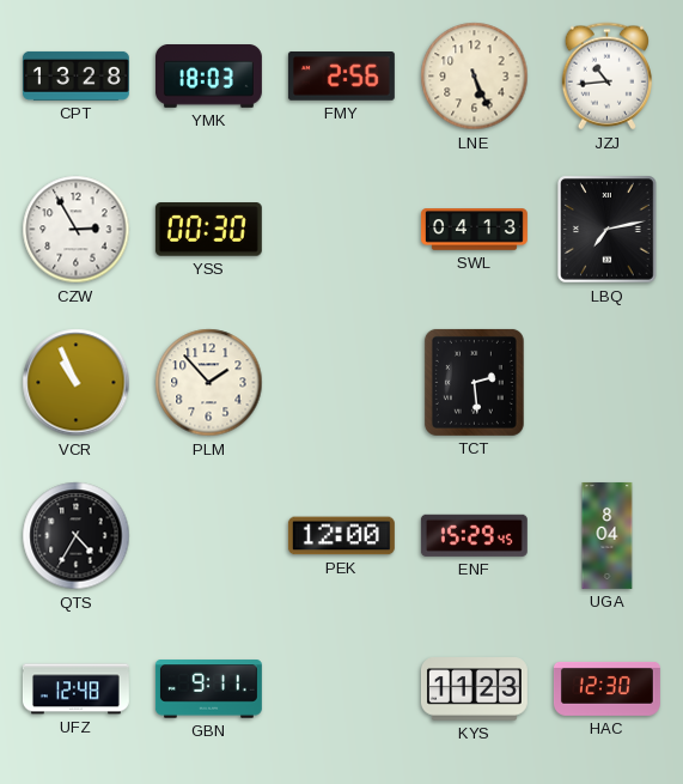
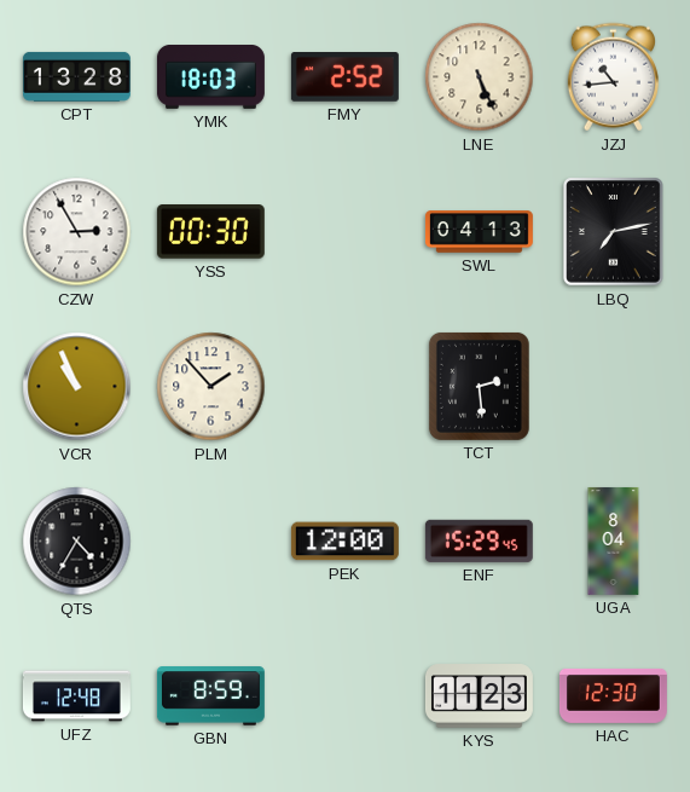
FMY: 2:56 -> 2:52
GBN: 9:11 -> 8:59
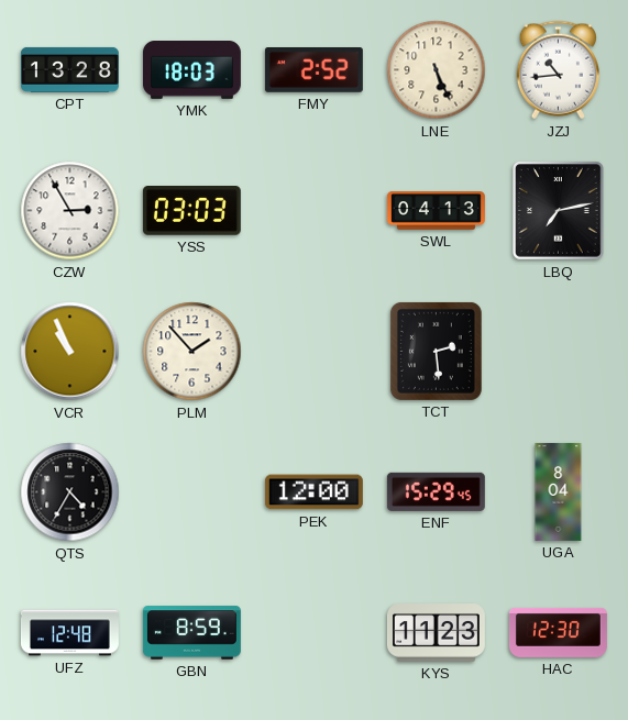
YSS: 00:30 -> 03:03
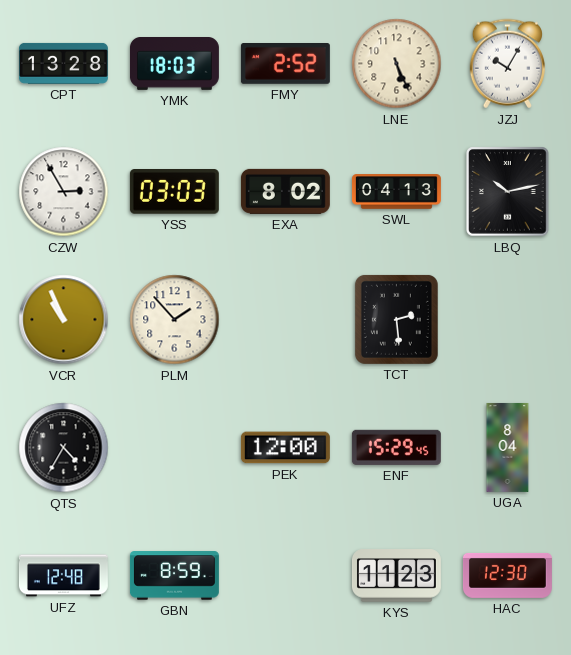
JZJ: 10:44 -> 10:05
EXA: none -> 8:02
LBQ: 7:13 -> 10:13
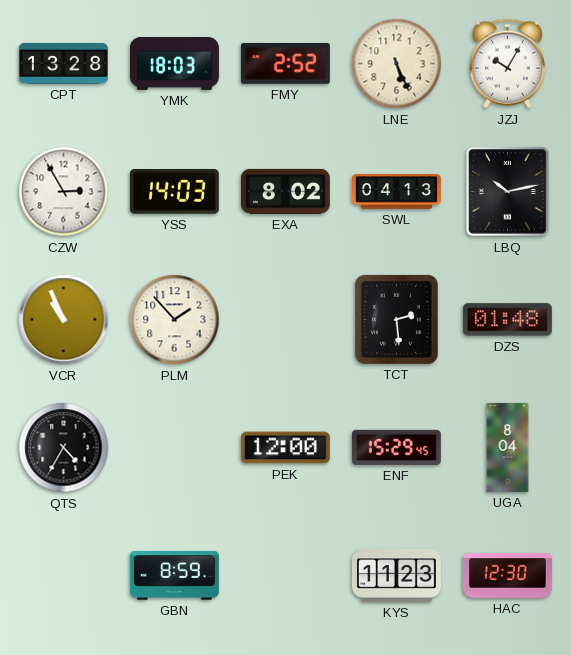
YSS: 03:03 -> 14:03
DZS: none -> 01:48
UFZ: 12:48 -> none
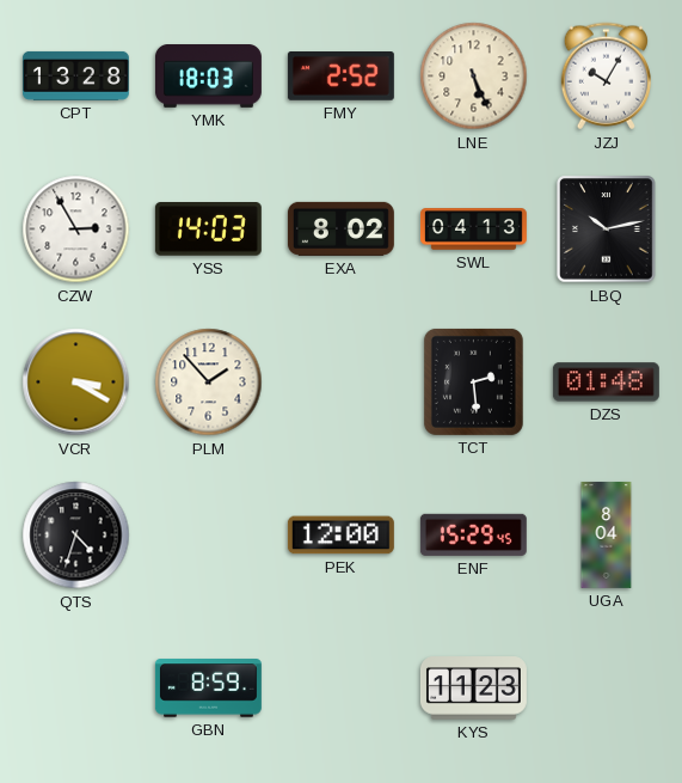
VCR: 10:56 -> 3:20
QTS: 4:35 -> 4:33
HAC: 12:30 -> none
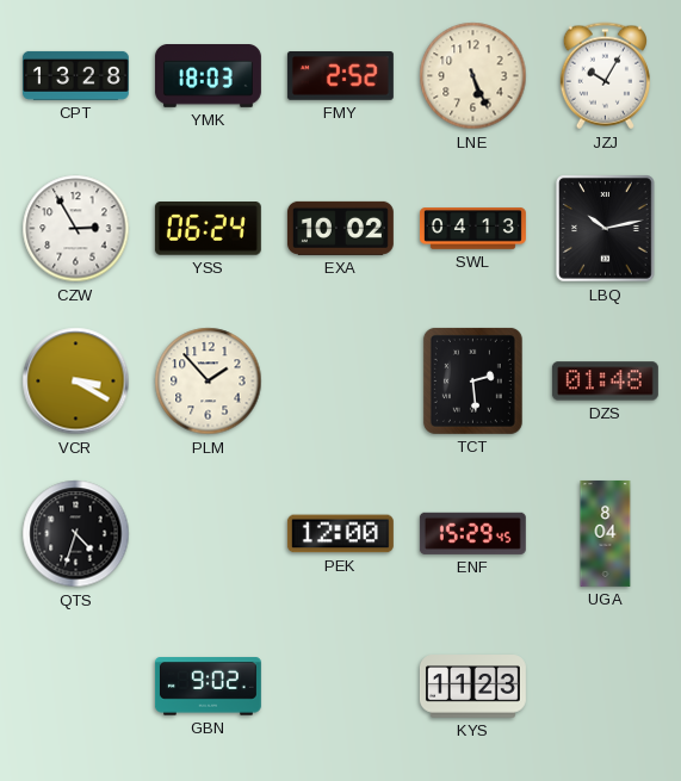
YSS: 14:03 -> 06:24
EXA: 8:02 -> 10:02
GBN: 8:59 -> 9:02
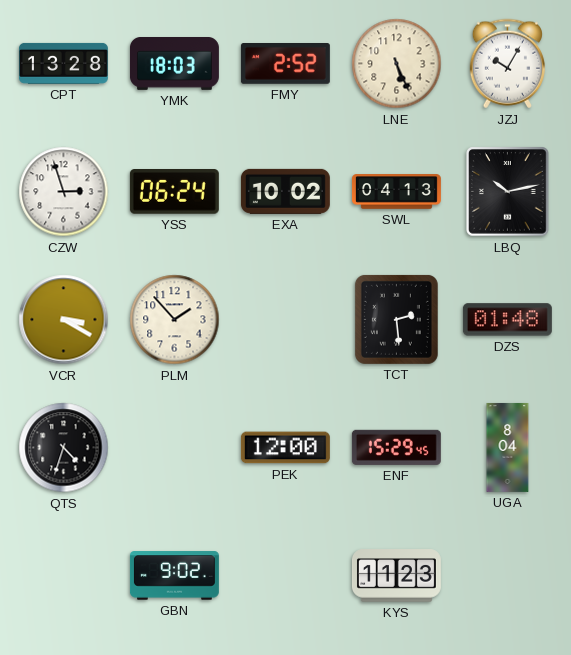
CZW: 2:55 -> 2:57
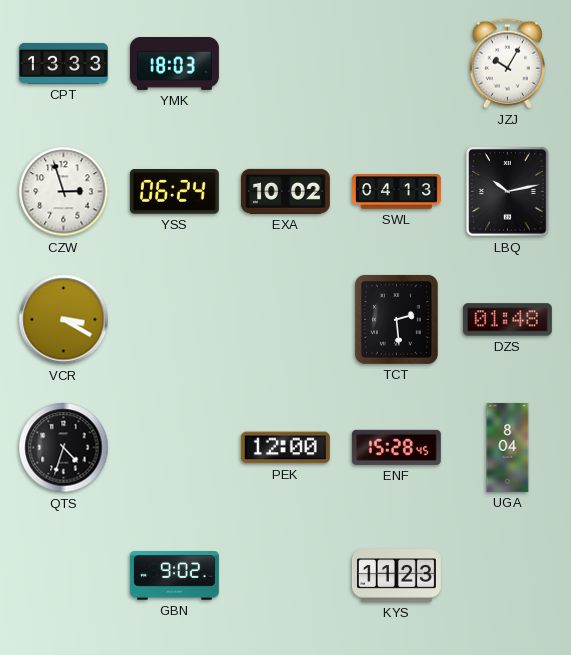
CPT: 13:28 -> 13:33
FMY: 2:52 -> none
LNE: 5:26 -> none
PLM: 1:53 -> none
ENF: 15:29 -> 15:28
